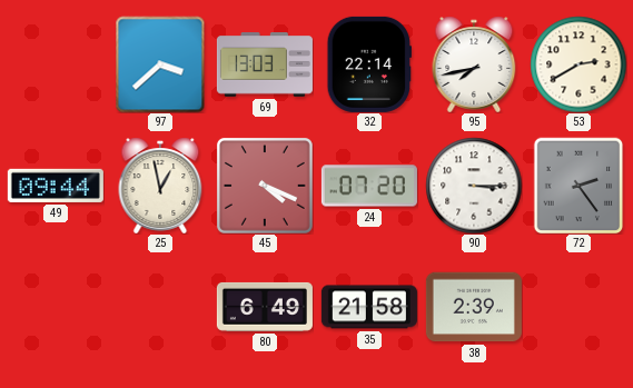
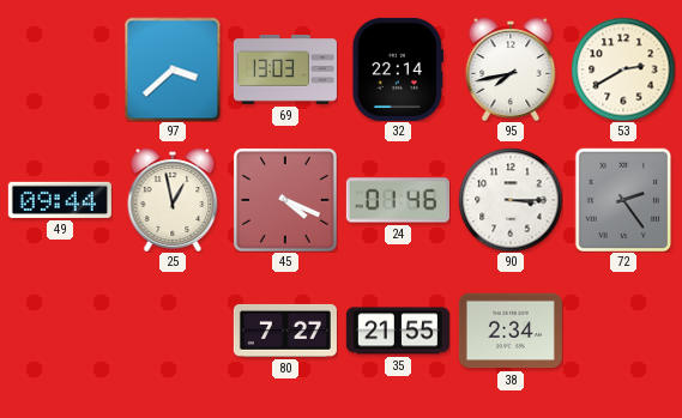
24: 07:20 -> 01:46
80: 6:49 -> 7:27
35: 21:58 -> 21:55
38: 2:39 -> 2:34
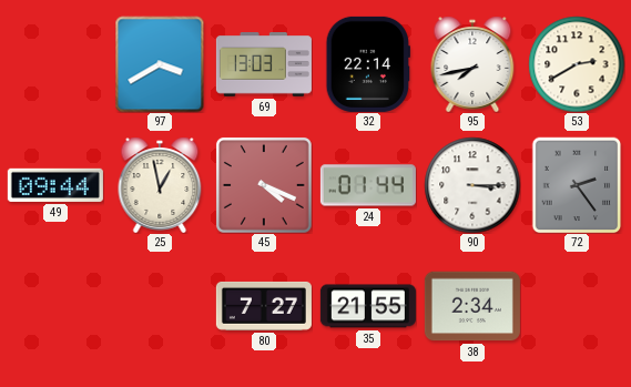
97: 3:38 -> 3:40
24: 01:46 -> 01:44
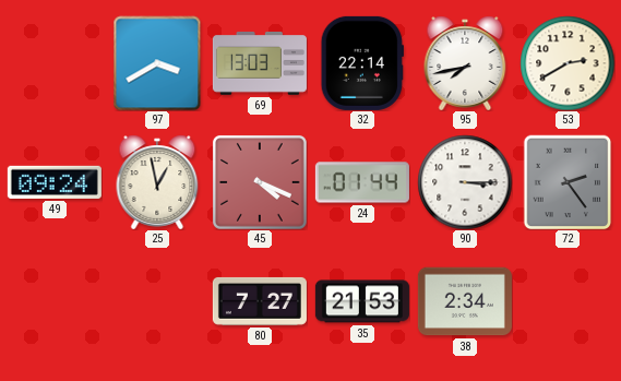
49: 09:44 -> 09:24
35: 21:55 -> 21:53
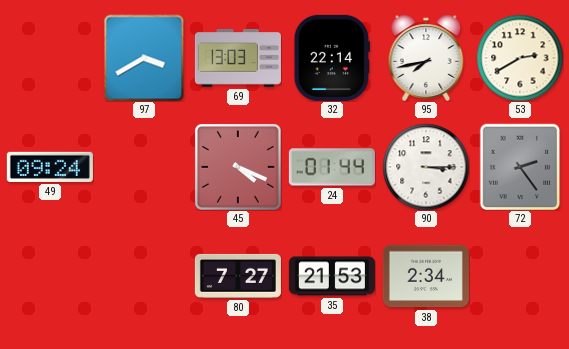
25: 12:58 -> none
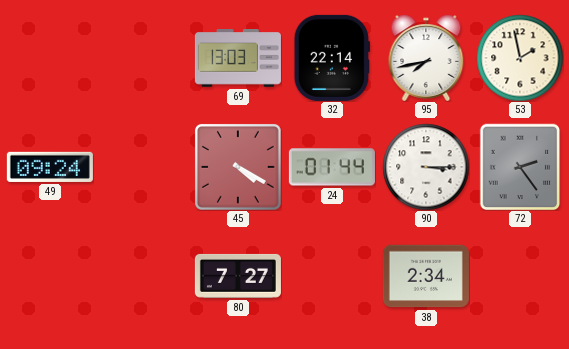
97: 3:40 -> none
53: 2:40 -> 1:58
45: 4:19 -> 4:20
35: 21:53 -> none
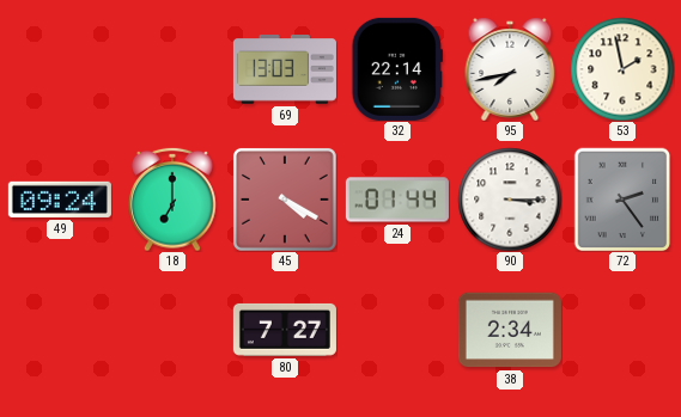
18: none -> 7:00
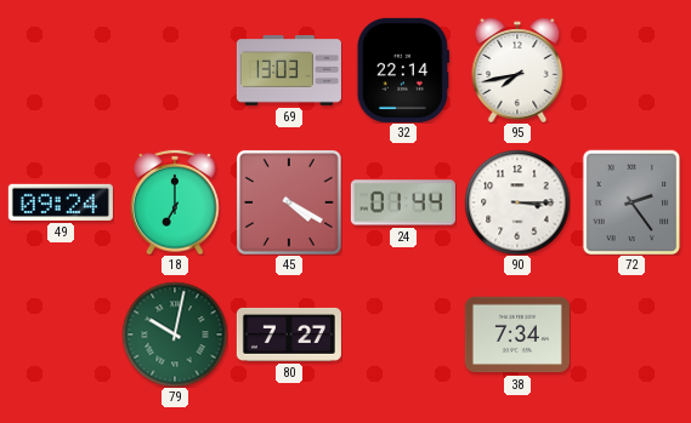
53: 1:58 -> none
79: none -> 10:02
38: 2:34 -> 7:34
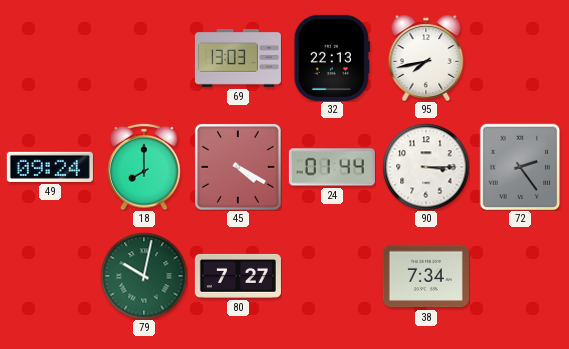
32: 22:14 -> 22:13
18: 7:00 -> 8:00
